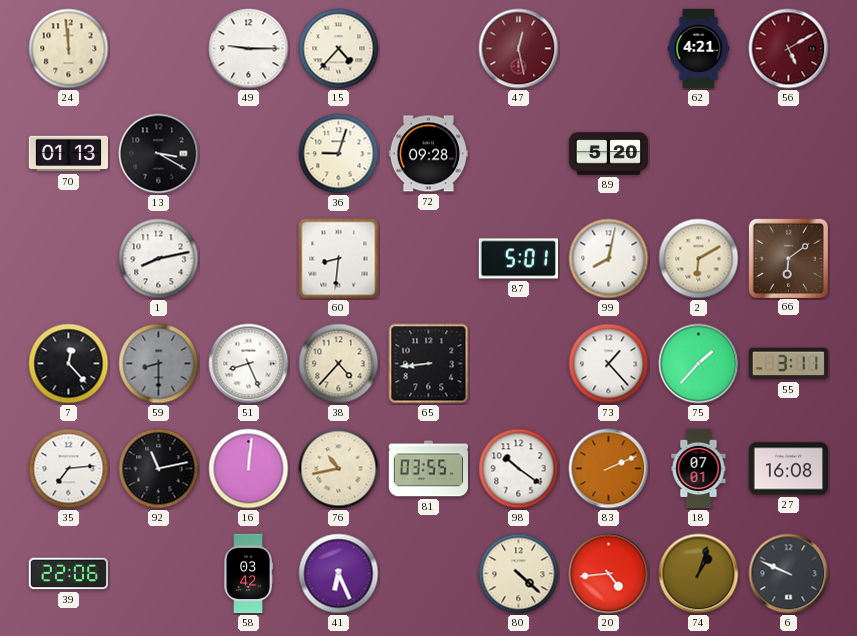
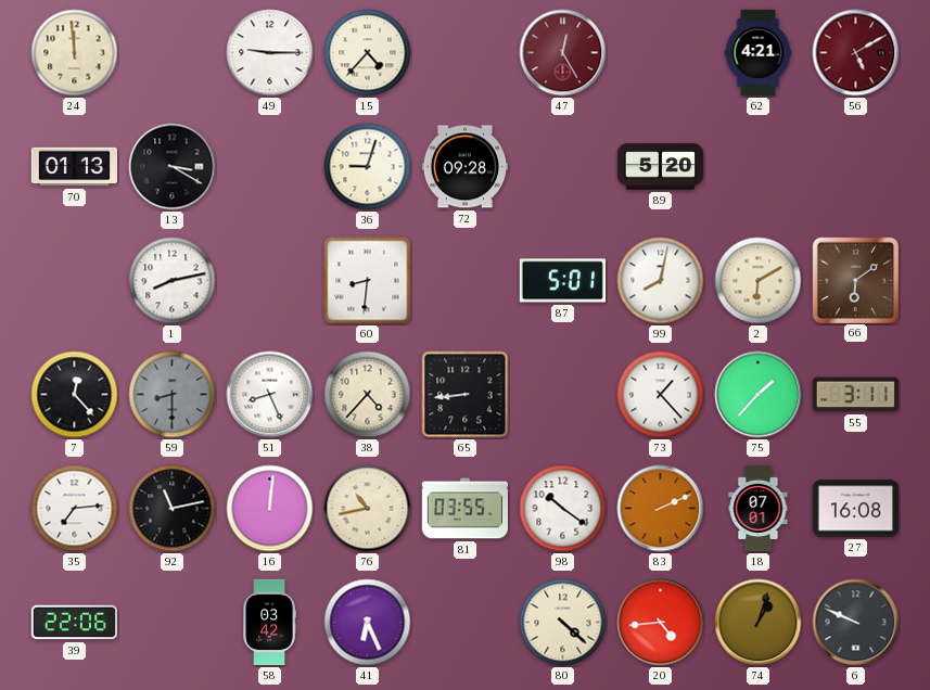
47: 12:28 -> 12:25
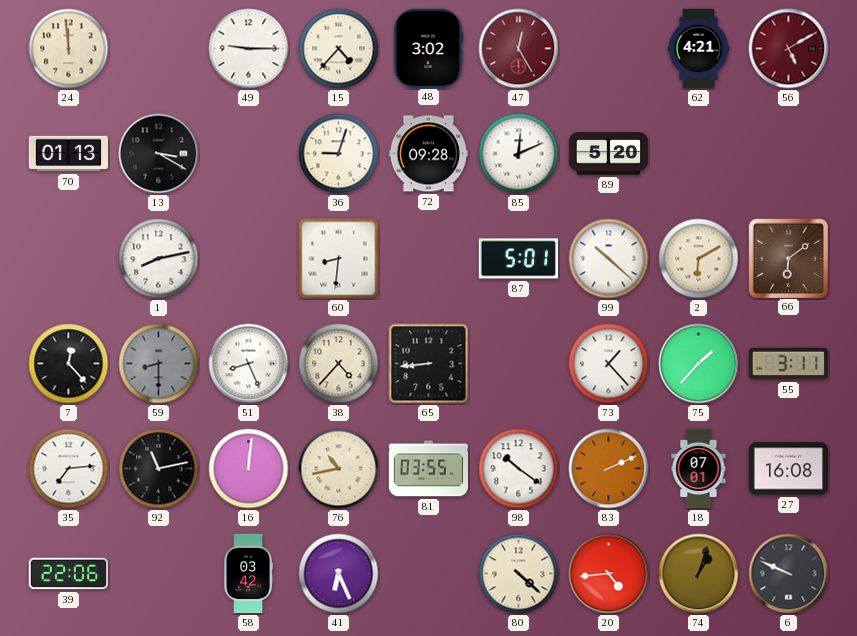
48: none -> 3:02
85: none -> 12:11
99: 8:02 -> 10:22
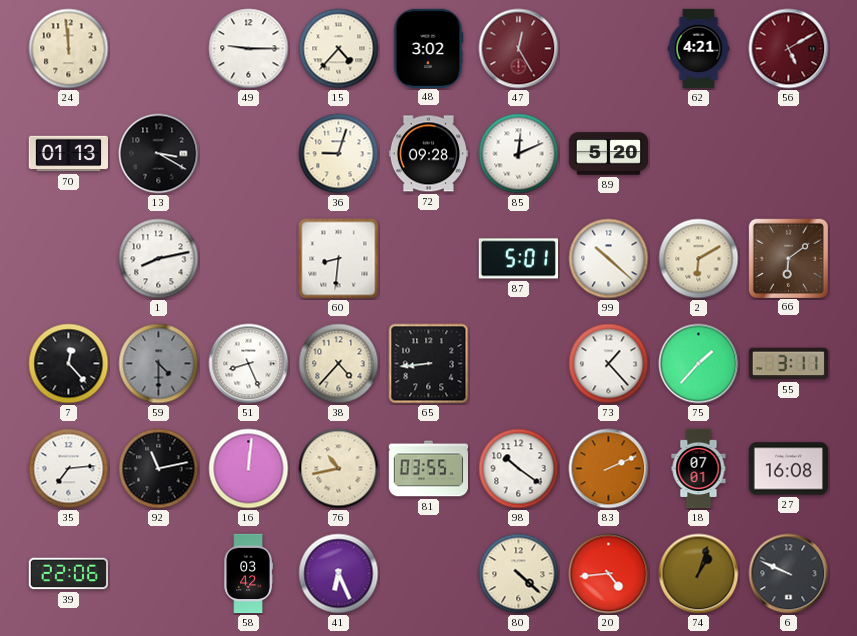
59: 8:30 -> 4:30
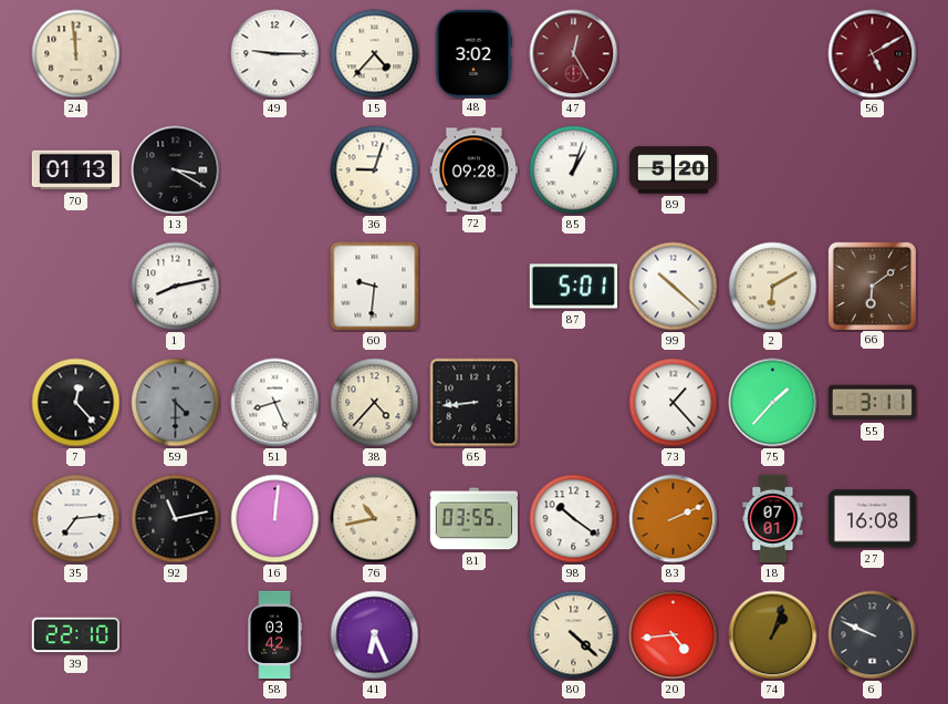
62: 4:21 -> none
85: 12:11 -> 1:03
60: 8:31 -> 9:31
39: 22:06 -> 22:10
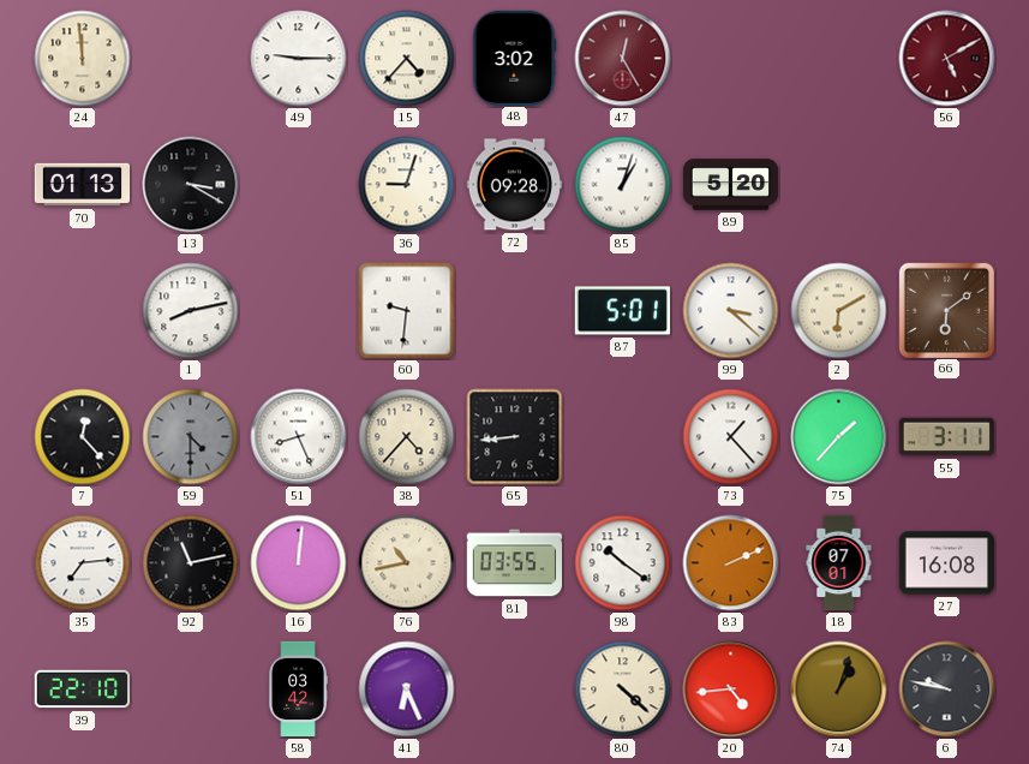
99: 10:22 -> 3:22
6: 9:49 -> 9:47
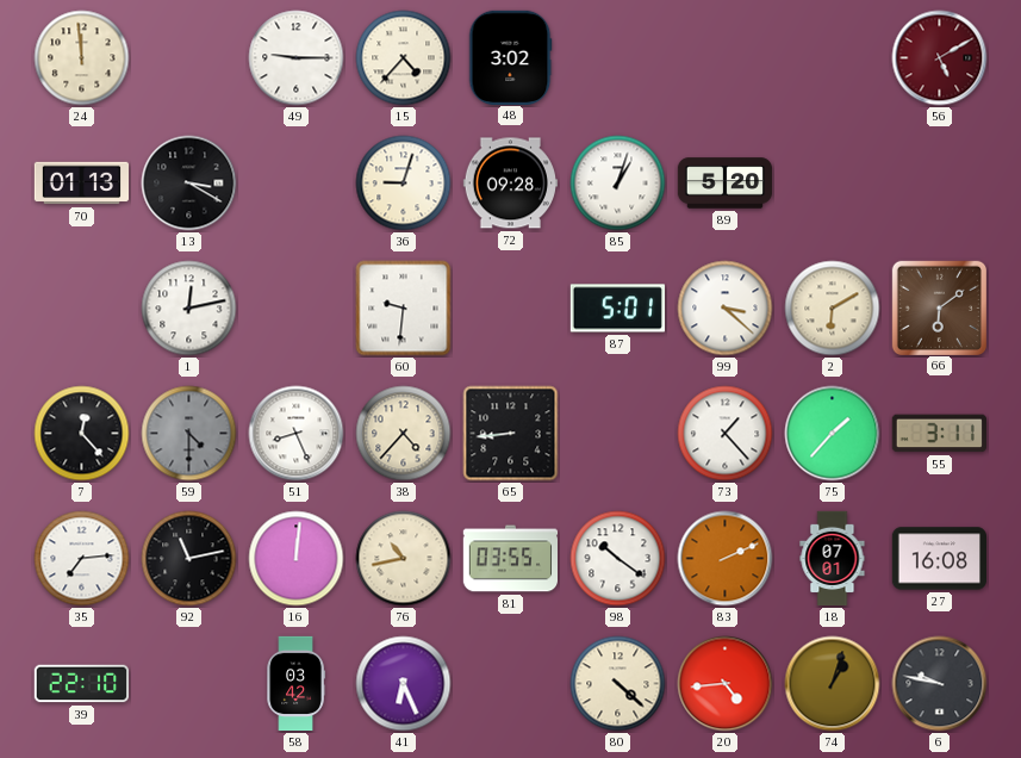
47: 12:25 -> none
1: 8:13 -> 12:13
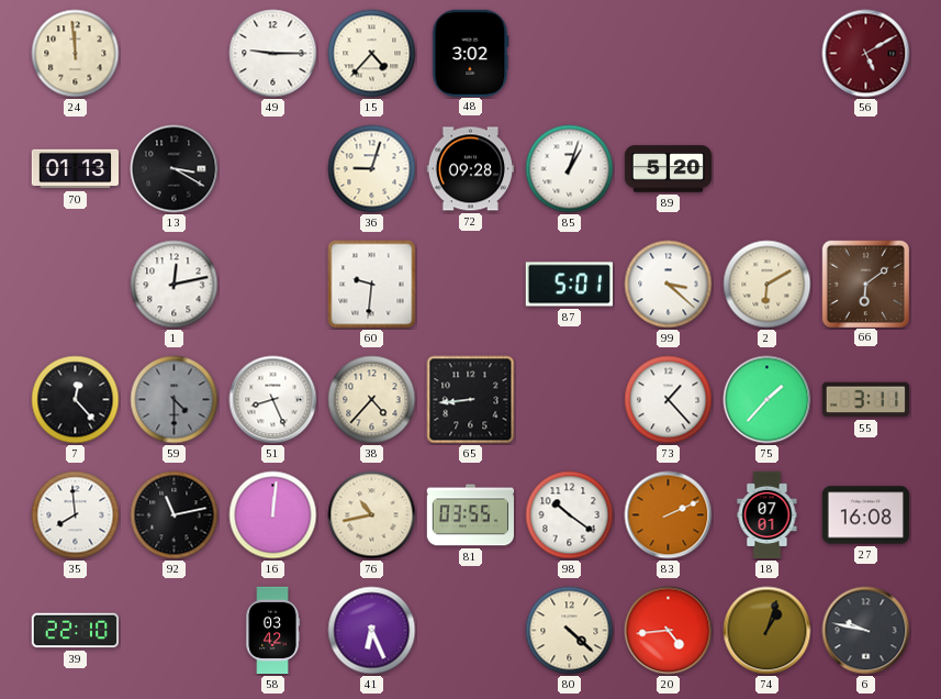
35: 7:14 -> 7:59
